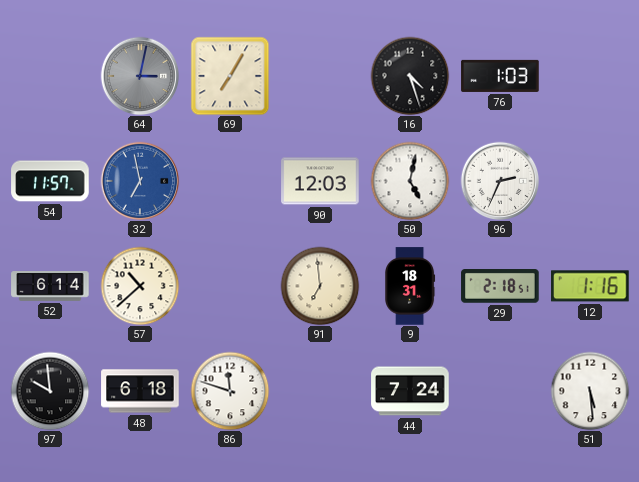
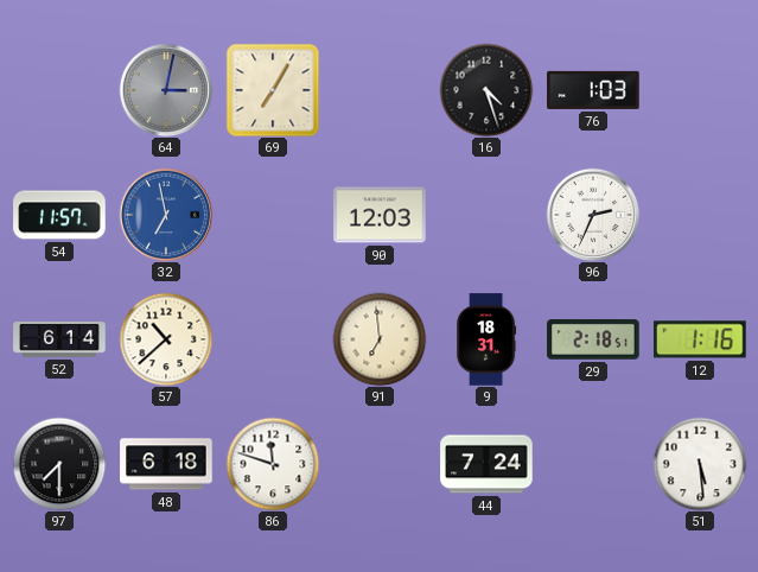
50: 5:02 -> none
97: 9:59 -> 7:30
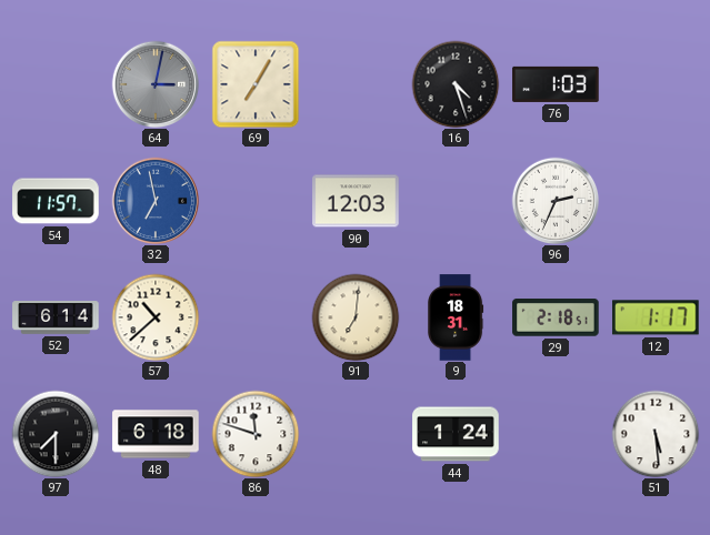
91: 6:59 -> 7:01
12: 1:16 -> 1:17
44: 7:24 -> 1:24
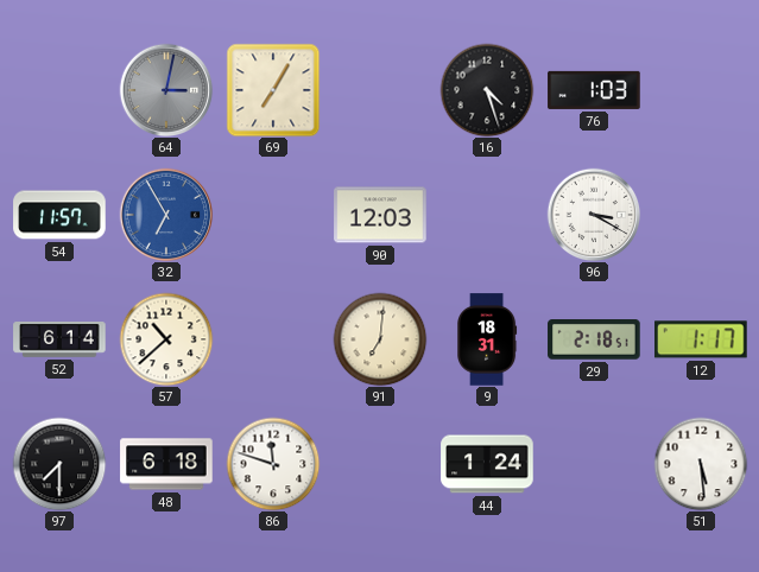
32: 6:58 -> 6:55
96: 2:34 -> 3:20
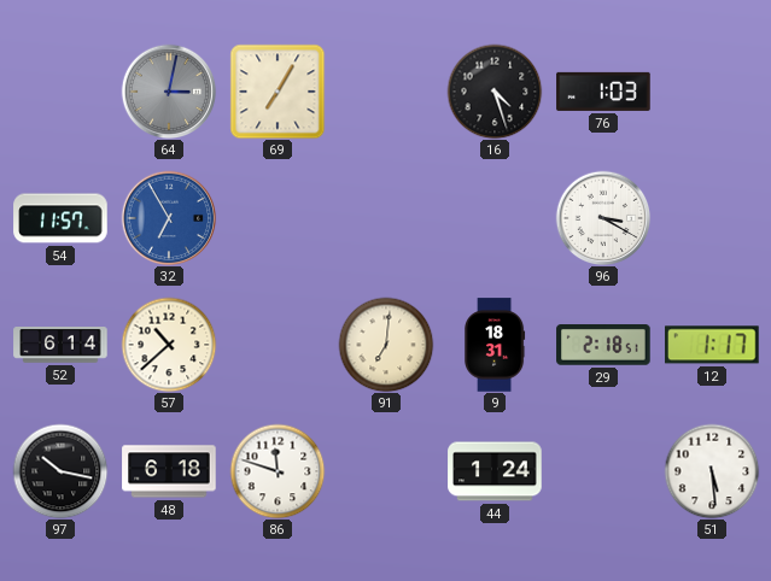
90: 12:03 -> none
97: 7:30 -> 10:17
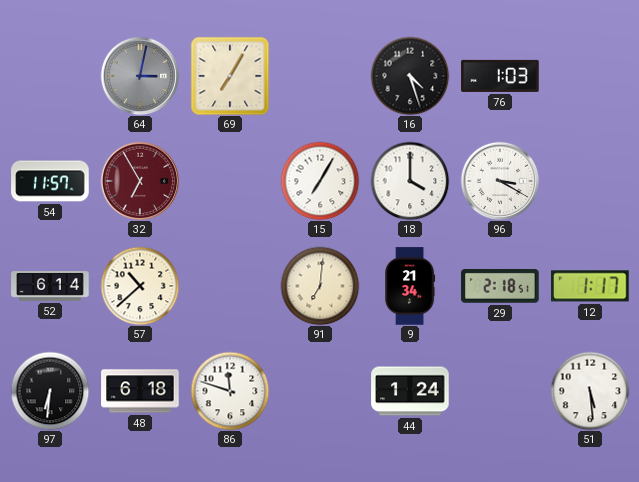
32 dial: blue -> burgundy
15: none -> 7:05
18: none -> 4:00
9: 18:31 -> 21:34
97: 10:17 -> 6:31
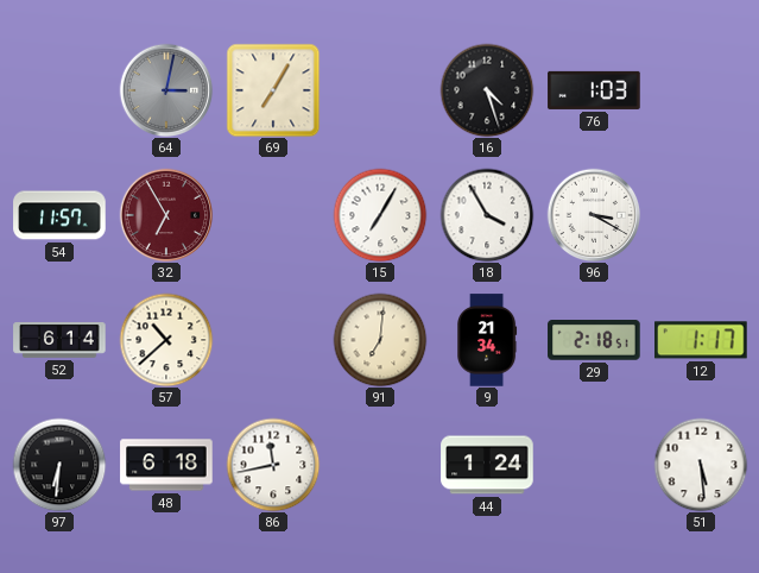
18: 4:00 -> 3:55
86: 11:48 -> 11:43
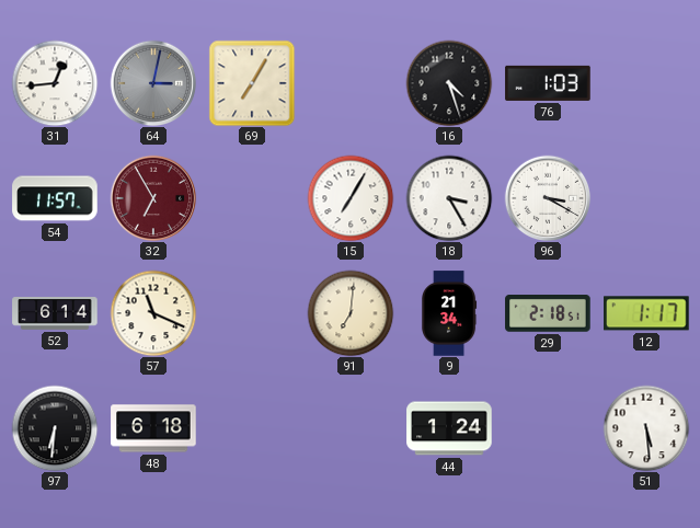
31: none -> 12:44
18: 3:55 -> 3:25
57: 10:38 -> 11:19
86: 11:43 -> none
